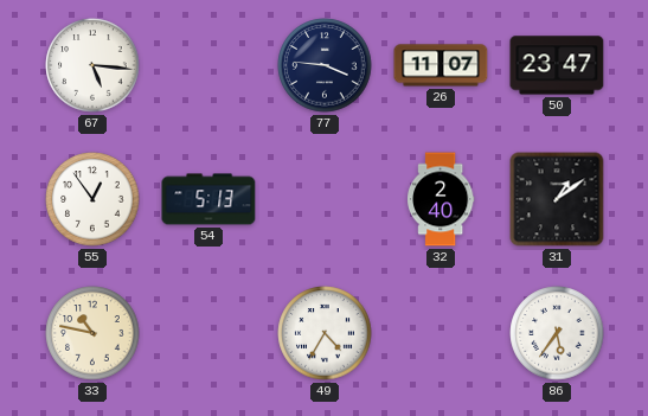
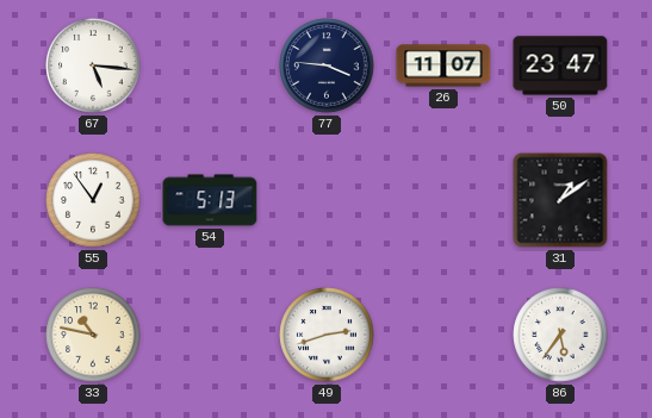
32: 2:40 -> none
49: 4:35 -> 2:42
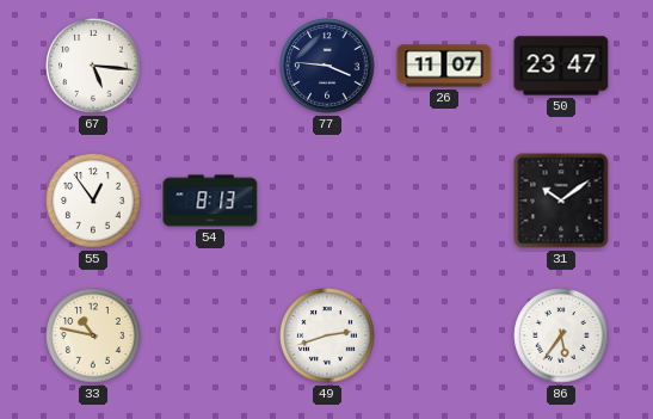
54: 5:13 -> 8:13
31: 1:09 -> 10:09
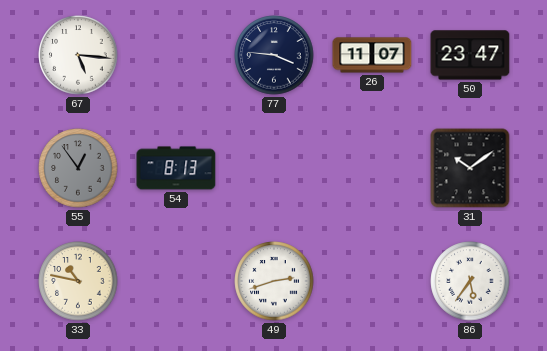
55 dial: white -> grey
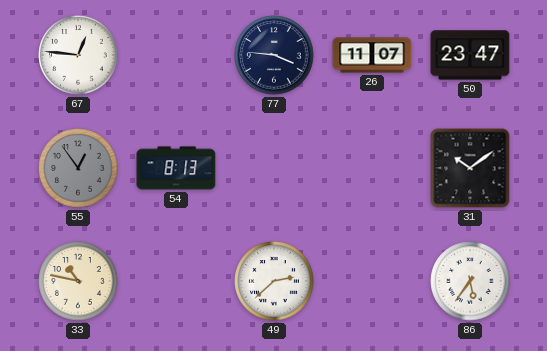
67: 5:16 -> 12:46
49: 2:42 -> 2:38
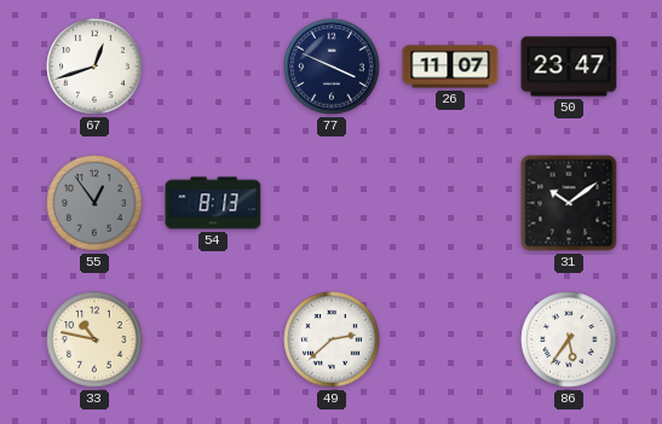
67: 12:46 -> 12:42
77: 3:46 -> 3:49
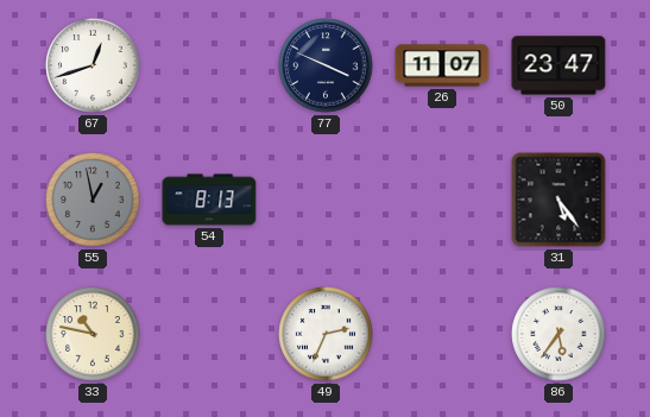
55: 12:54 -> 12:58
31: 10:09 -> 5:24
49: 2:38 -> 2:34
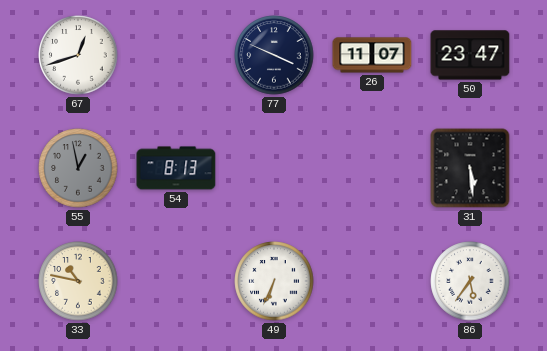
31: 5:24 -> 5:29
49: 2:34 -> 6:34
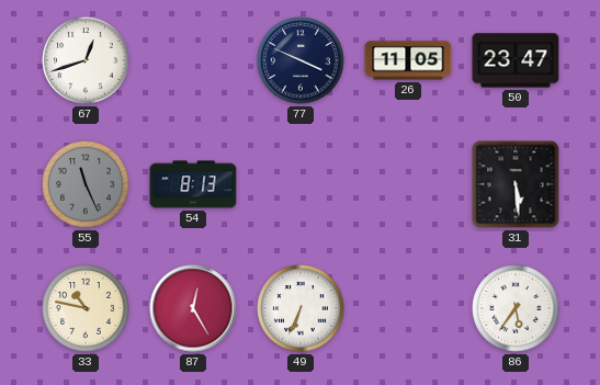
26: 11:07 -> 11:05
55: 12:58 -> 11:26
87: none -> 12:25
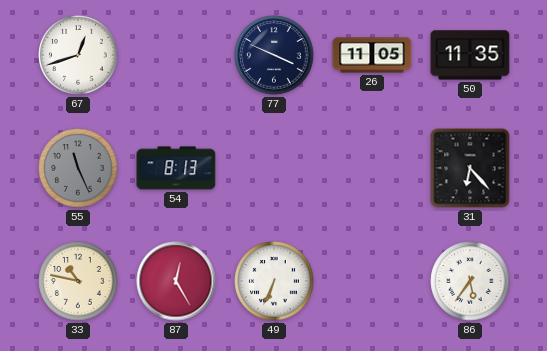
50: 23:47 -> 11:35
31: 5:29 -> 6:23
